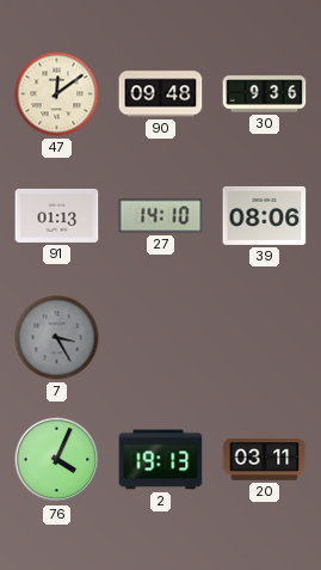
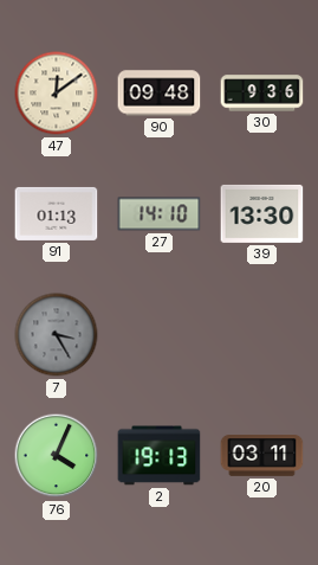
39: 08:06 -> 13:30
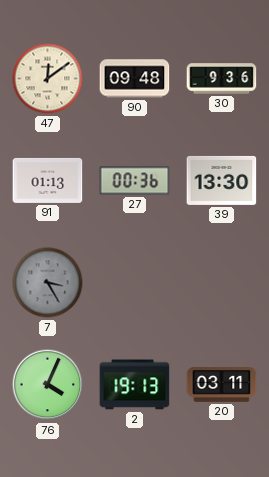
27: 14:10 -> 00:36
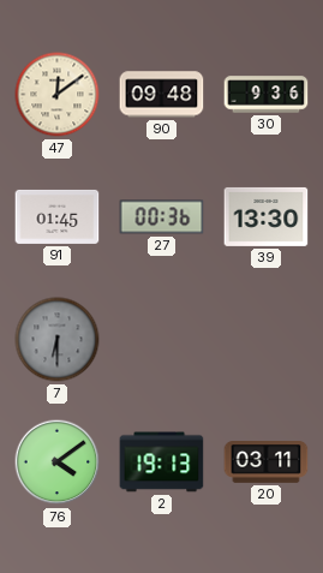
91: 01:13 -> 01:45
7: 3:25 -> 6:30
76: 4:04 -> 4:09
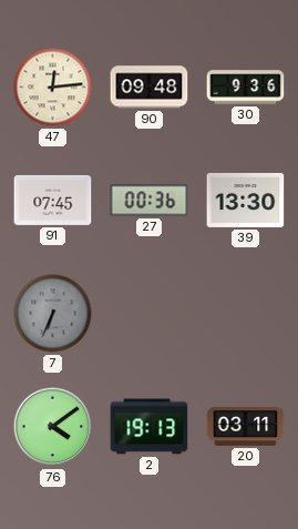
47: 12:09 -> 12:14
91: 01:45 -> 07:45
7: 6:30 -> 6:34
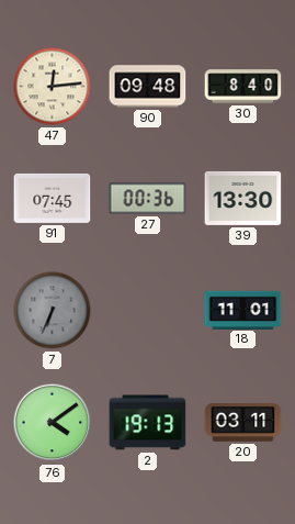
30: 9:36 -> 8:40
18: none -> 11:01
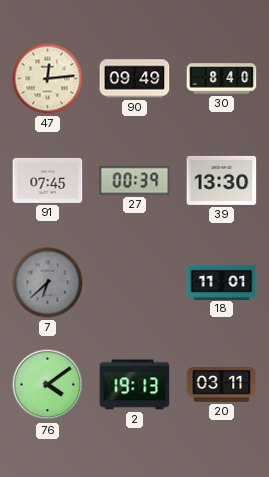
90: 09:48 -> 09:49
27: 00:36 -> 00:39
7: 6:34 -> 6:38
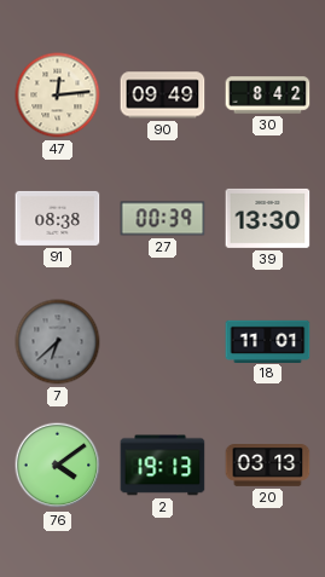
30: 8:40 -> 8:42
91: 07:45 -> 08:38
20: 03:11 -> 03:13
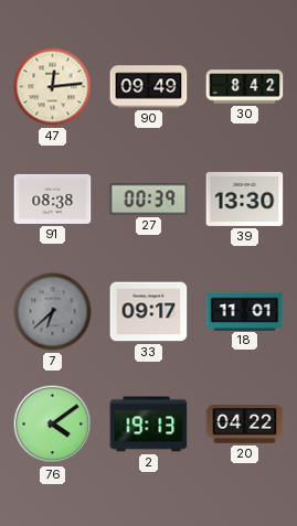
33: none -> 09:17
20: 03:13 -> 04:22
